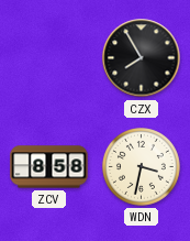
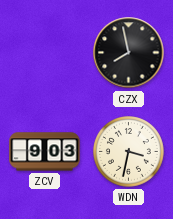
CZX: 7:55 -> 7:58
ZCV: 8:58 -> 9:03
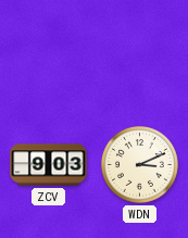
CZX: 7:58 -> none
WDN: 3:32 -> 3:11
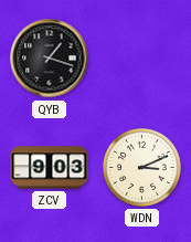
QYB: none -> 1:18
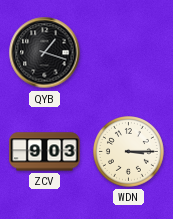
WDN: 3:11 -> 3:15
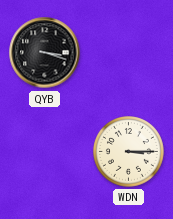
QYB: 1:18 -> 3:18
ZCV: 9:03 -> none
